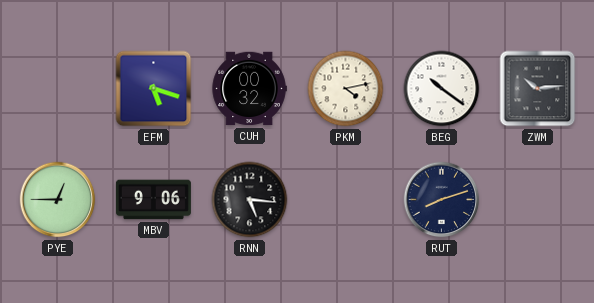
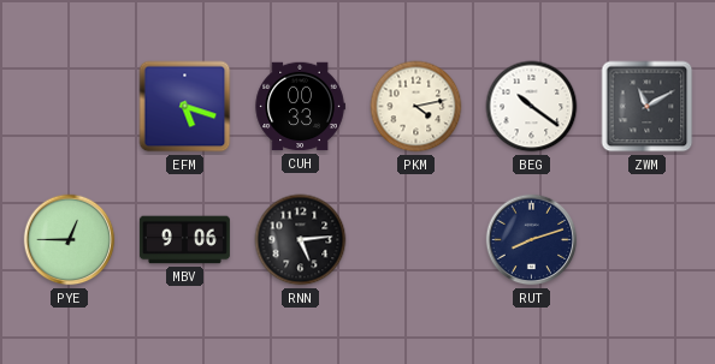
CUH: 00:32 -> 00:33
ZWM: 10:14 -> 11:10
RNN: 5:16 -> 5:14
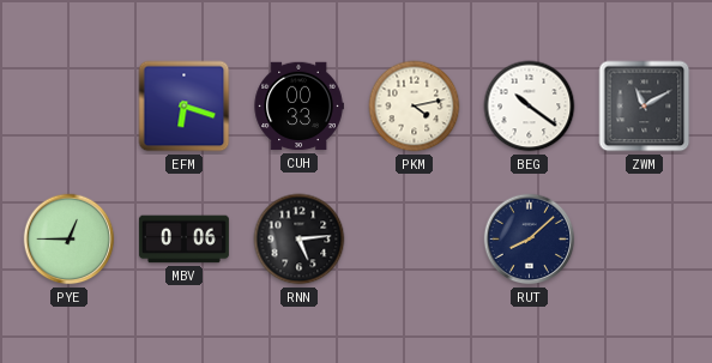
EFM: 5:18 -> 6:18
MBV: 9:06 -> 0:06
RUT: 8:12 -> 8:08
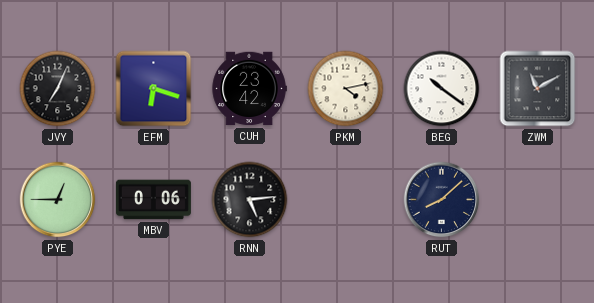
JVY: none -> 7:04
CUH: 00:33 -> 23:42
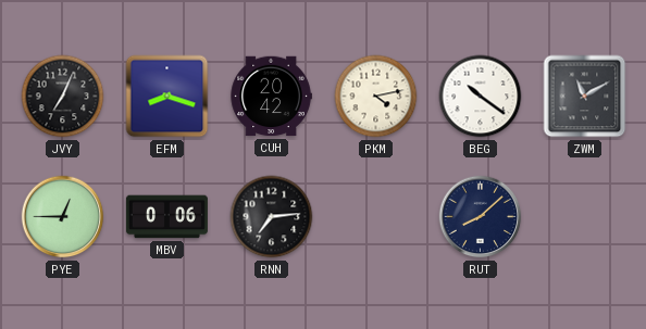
EFM: 6:18 -> 8:18
CUH: 23:42 -> 20:42
RNN: 5:14 -> 7:14
